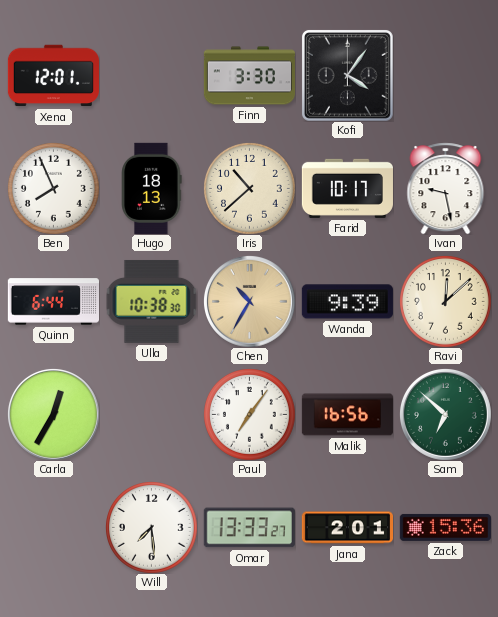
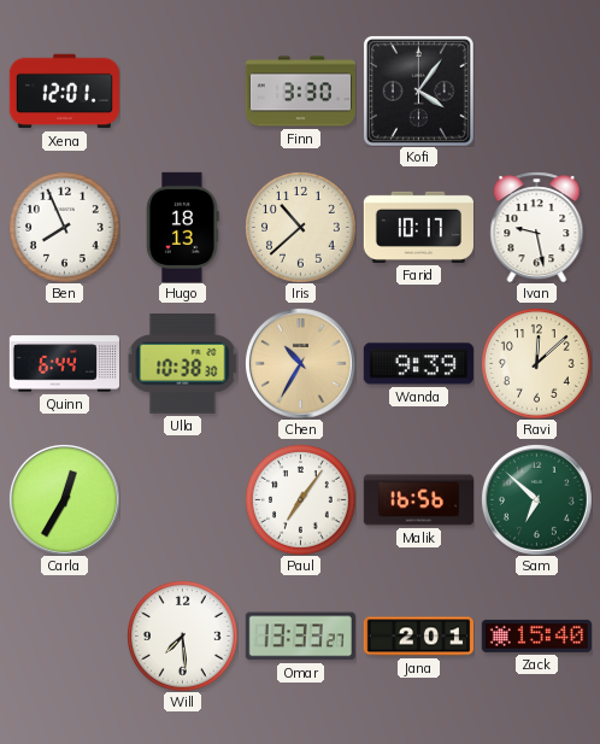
Zack: 15:36 -> 15:40
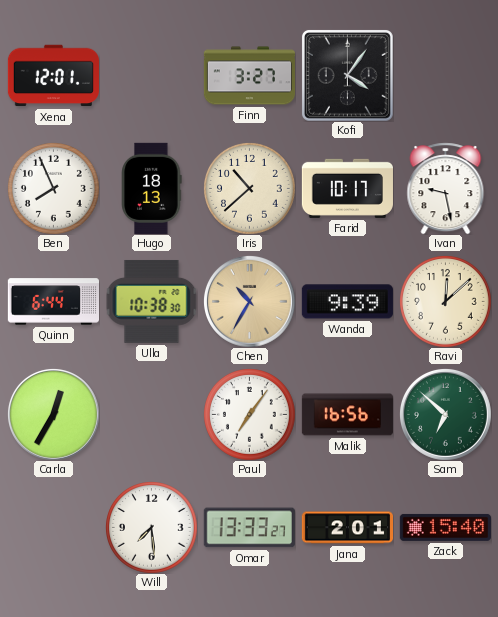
Finn: 3:30 -> 3:27
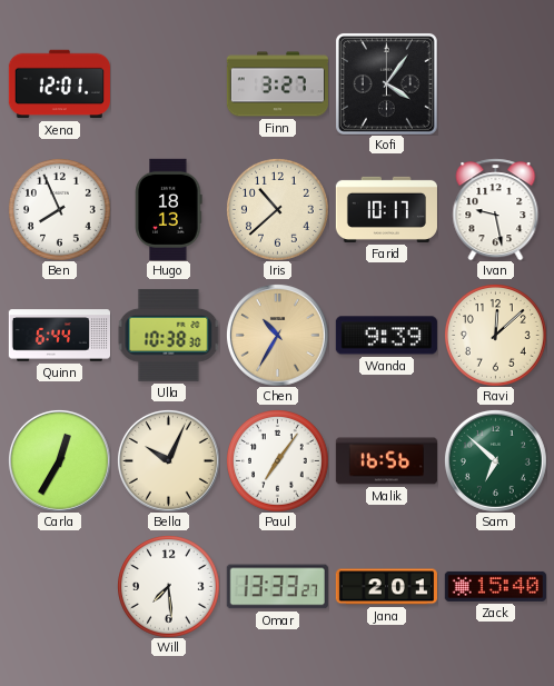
Bella: none -> 10:04
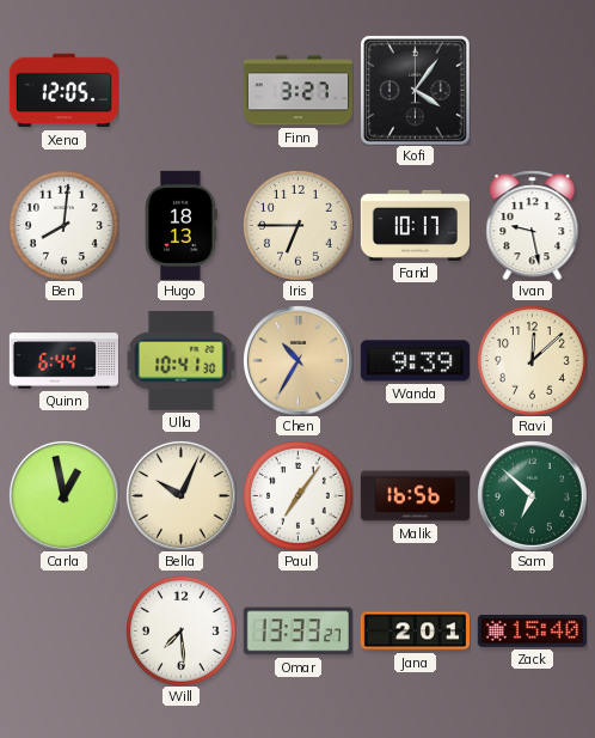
Xena: 12:01 -> 12:05
Ben: 7:56 -> 8:01
Iris: 10:38 -> 6:45
Ulla: 10:38 -> 10:41
Carla: 12:35 -> 12:58
